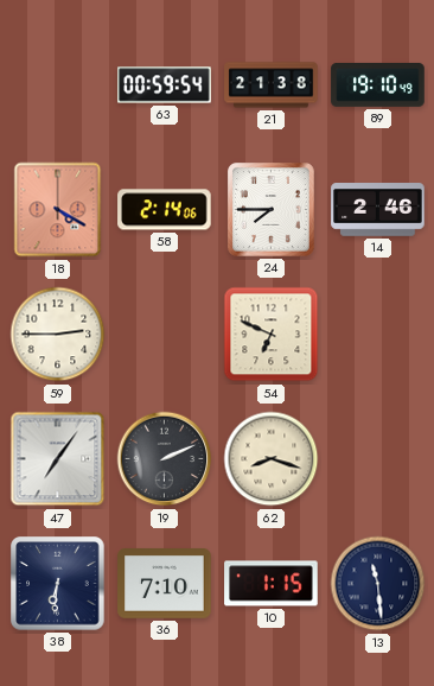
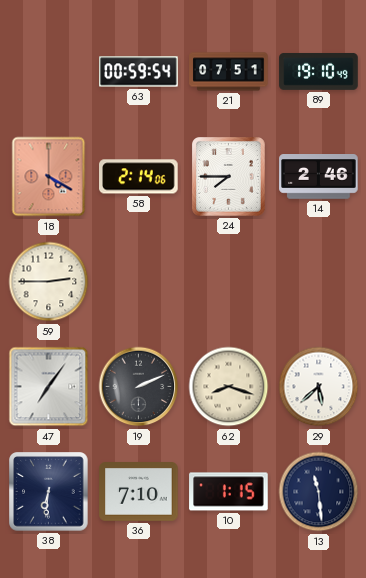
21: 21:38 -> 07:51
54: 6:49 -> none
29: none -> 5:38
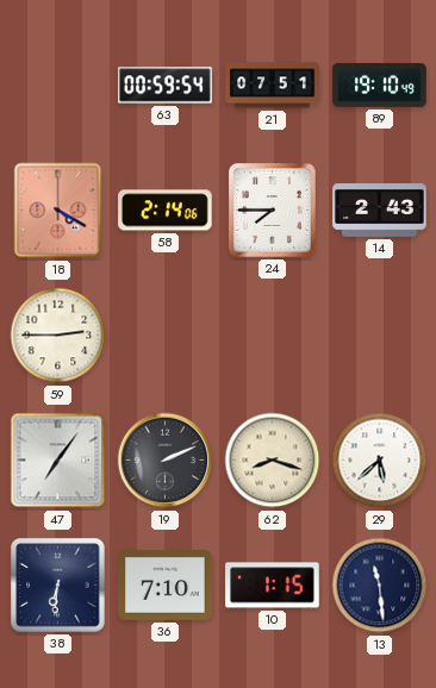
14: 2:46 -> 2:43
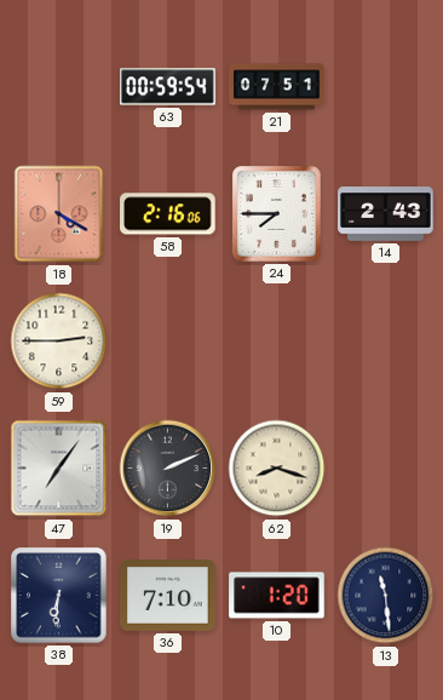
89: 19:10 -> none
58: 2:14 -> 2:16
29: 5:38 -> none
10: 1:15 -> 1:20
